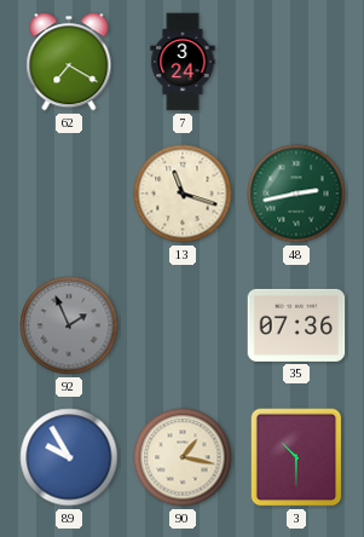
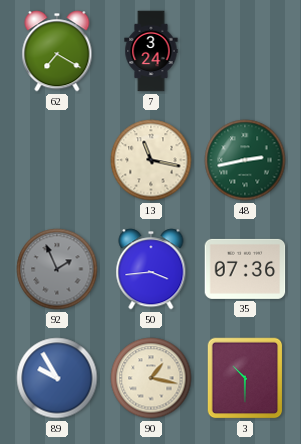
13: 11:18 -> 11:17
50: none -> 3:44
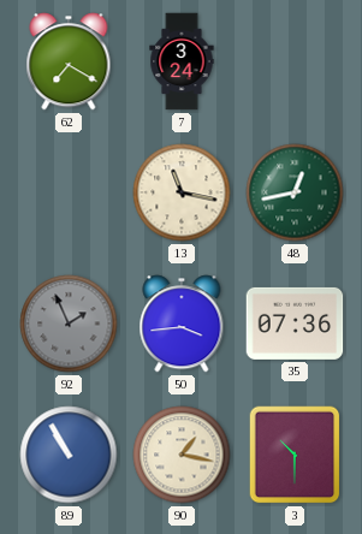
48: 2:43 -> 12:43
89: 9:55 -> 10:55
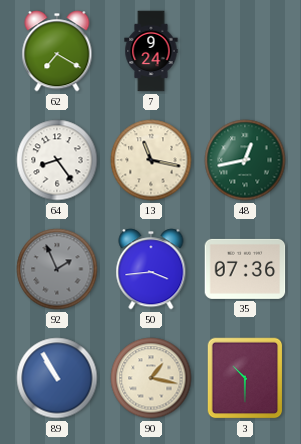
7: 3:24 -> 9:24
64: none -> 8:24
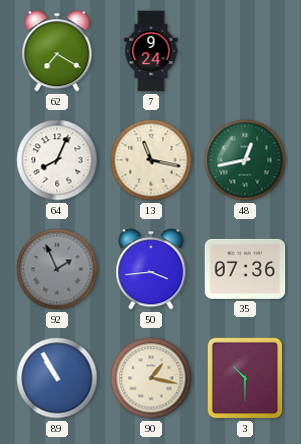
64: 8:24 -> 8:04
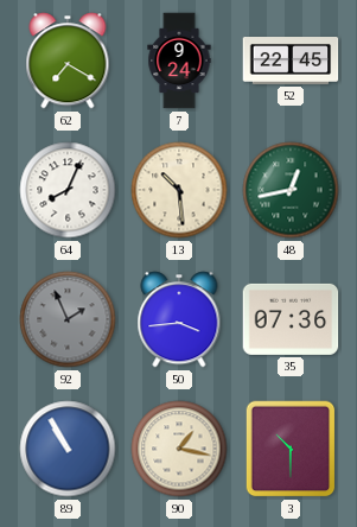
52: none -> 22:45
13: 11:17 -> 10:29
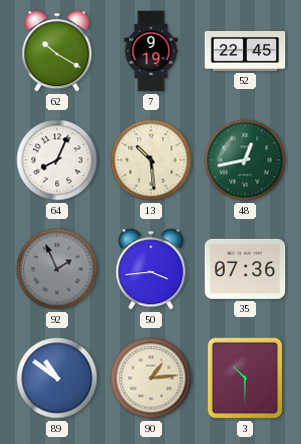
62: 7:20 -> 10:20
7: 9:24 -> 9:19
89: 10:55 -> 10:51
90: 1:17 -> 1:14
